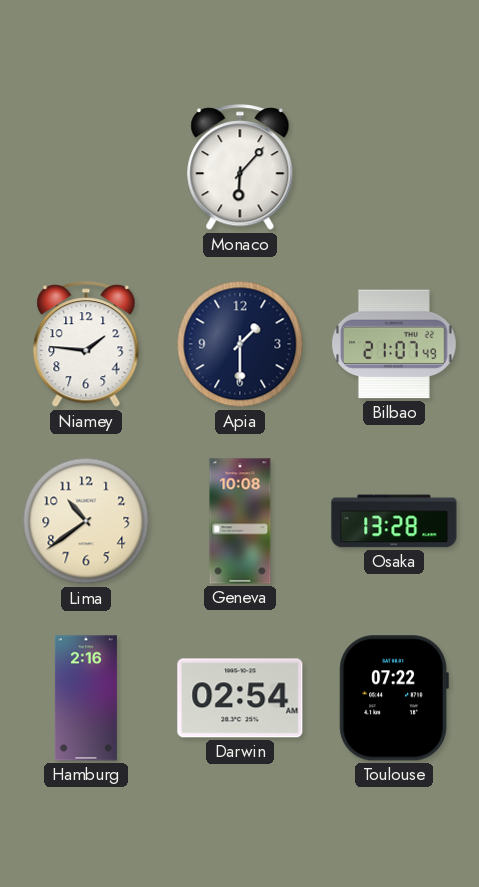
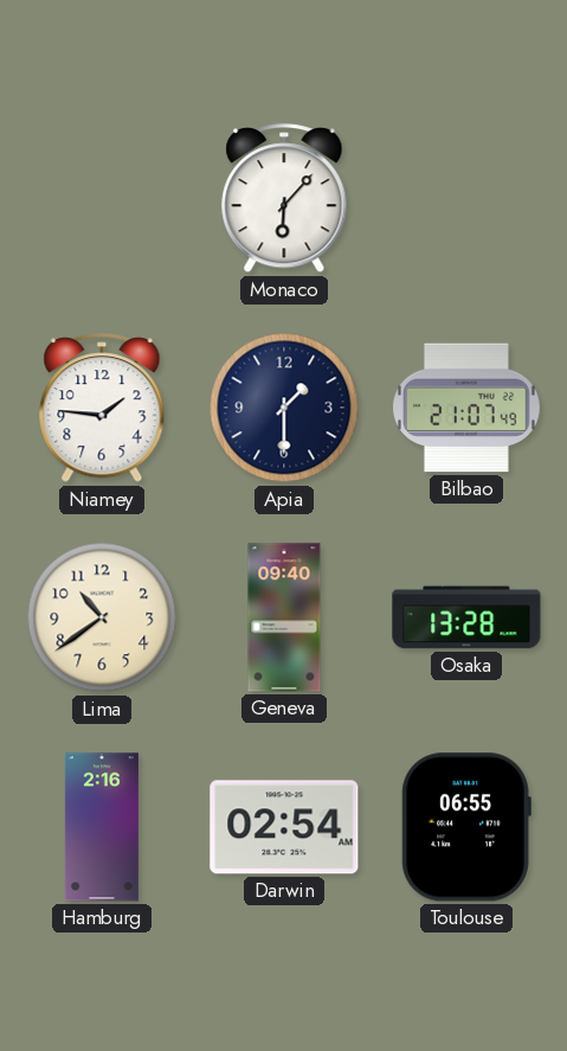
Geneva: 10:08 -> 09:40
Toulouse: 07:22 -> 06:55
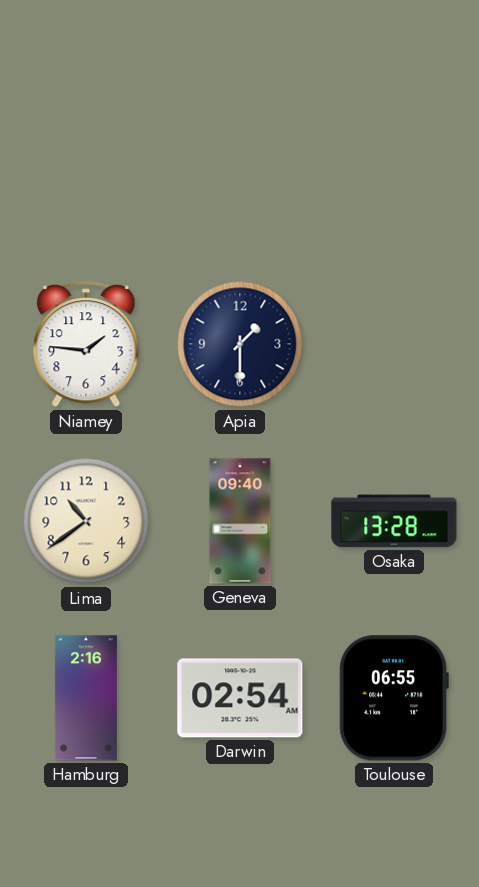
Monaco: 6:07 -> none
Bilbao: 21:07 -> none
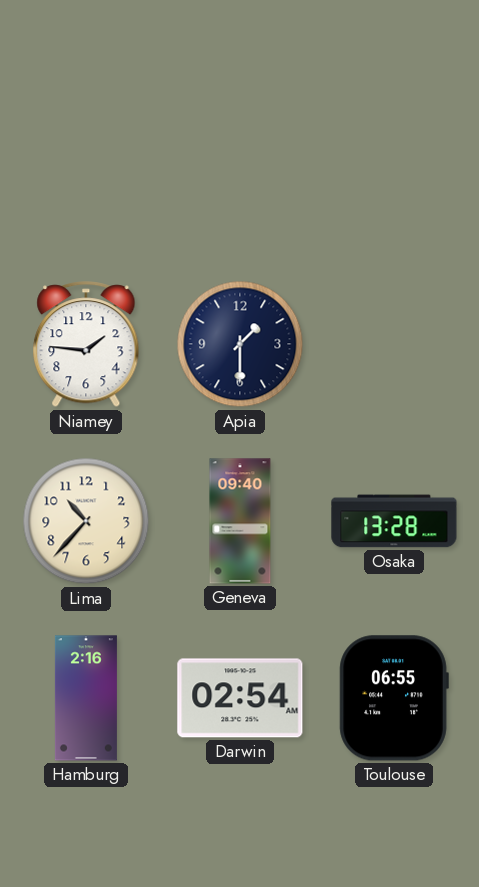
Lima: 10:39 -> 10:37
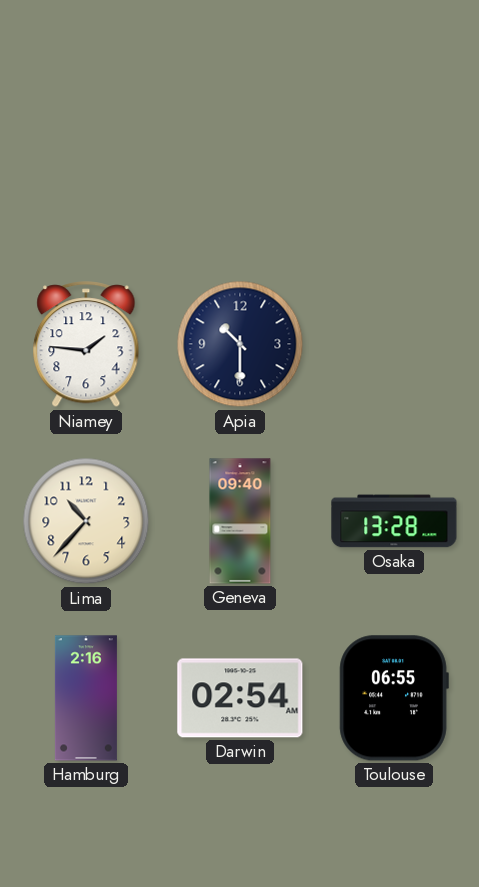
Apia: 1:30 -> 10:30
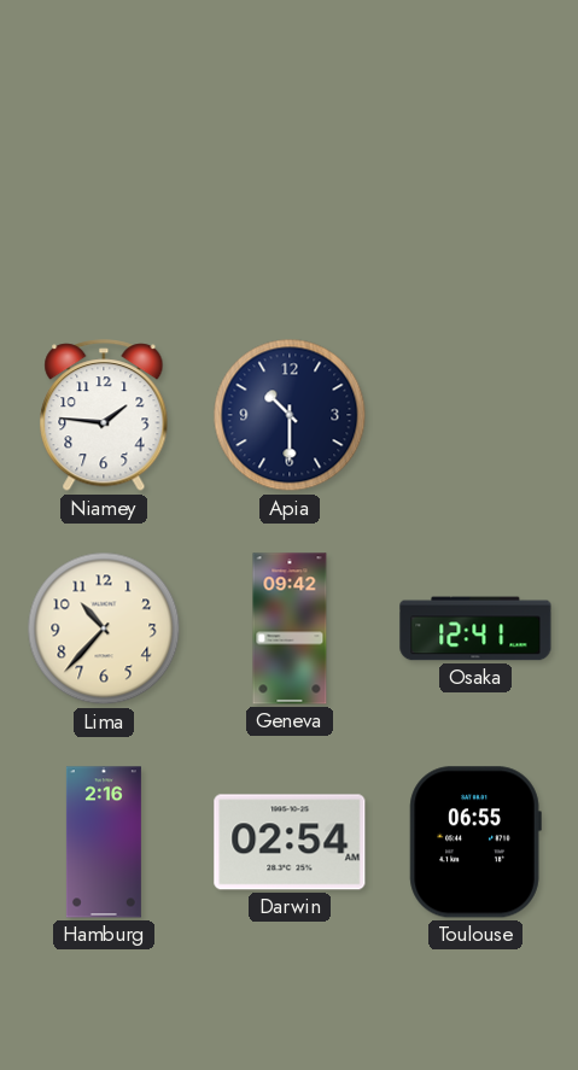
Geneva: 09:40 -> 09:42
Osaka: 13:28 -> 12:41
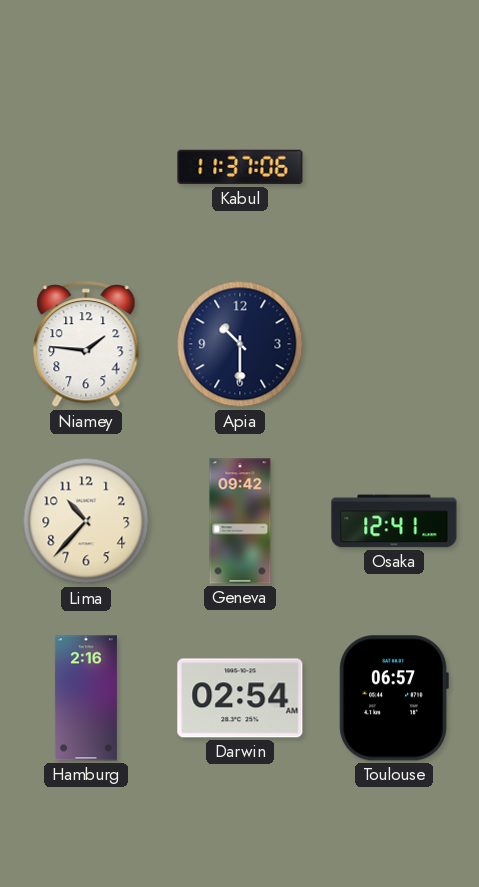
Kabul: none -> 11:37
Toulouse: 06:55 -> 06:57
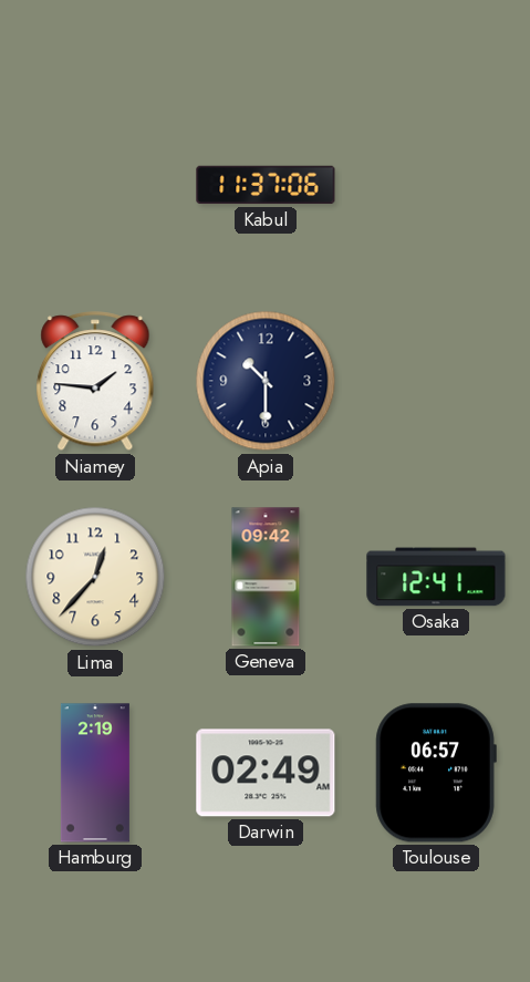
Lima: 10:37 -> 12:37
Hamburg: 2:16 -> 2:19
Darwin: 02:54 -> 02:49
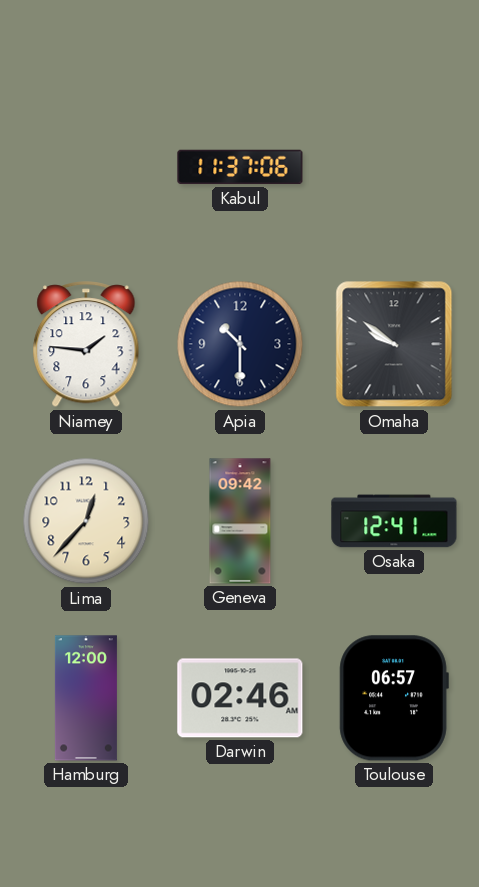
Omaha: none -> 9:51
Hamburg: 2:19 -> 12:00
Darwin: 02:49 -> 02:46
